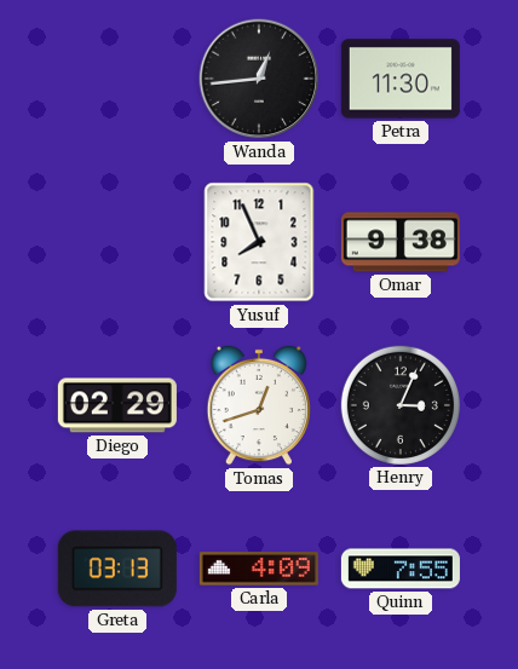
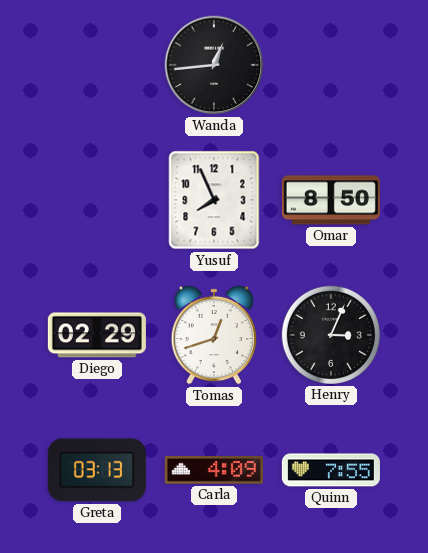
Petra: 11:30 -> none
Omar: 9:38 -> 8:50
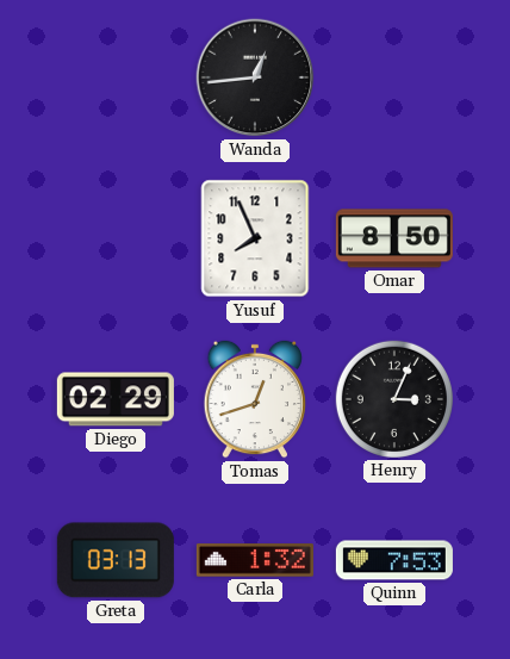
Carla: 4:09 -> 1:32
Quinn: 7:55 -> 7:53
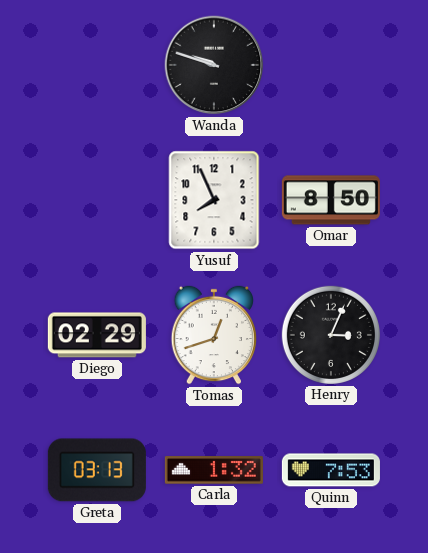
Wanda: 12:44 -> 9:48
